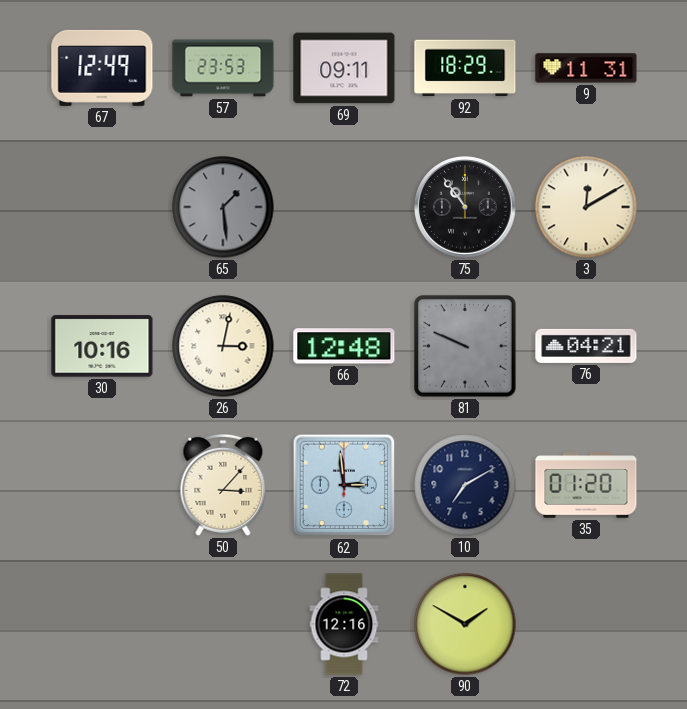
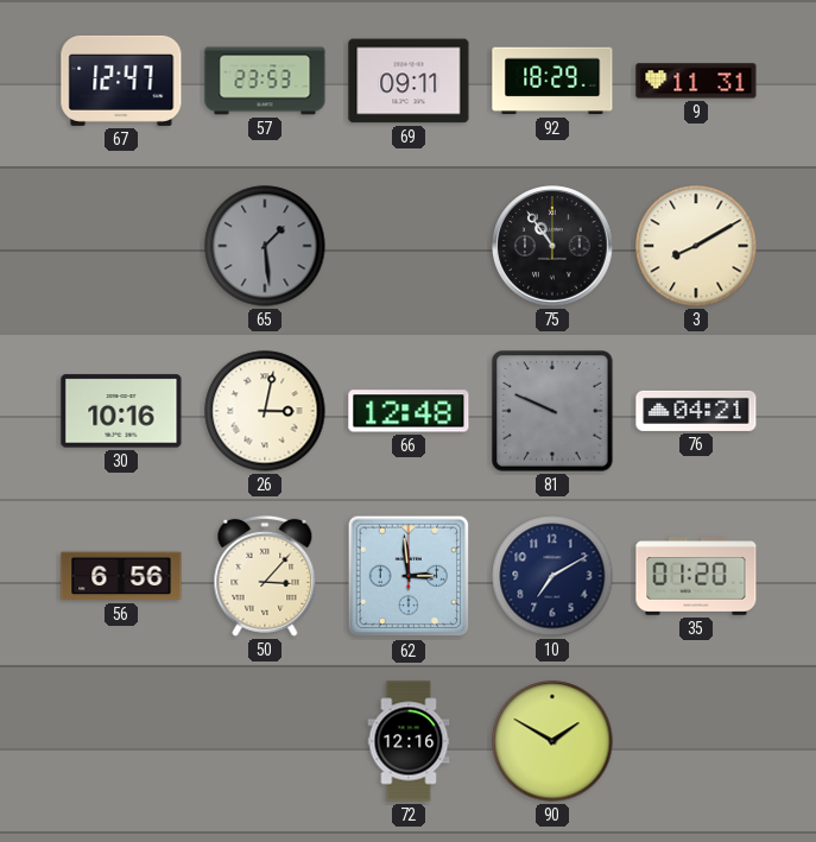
67: 12:49 -> 12:47
3: 12:10 -> 8:10
56: none -> 6:56
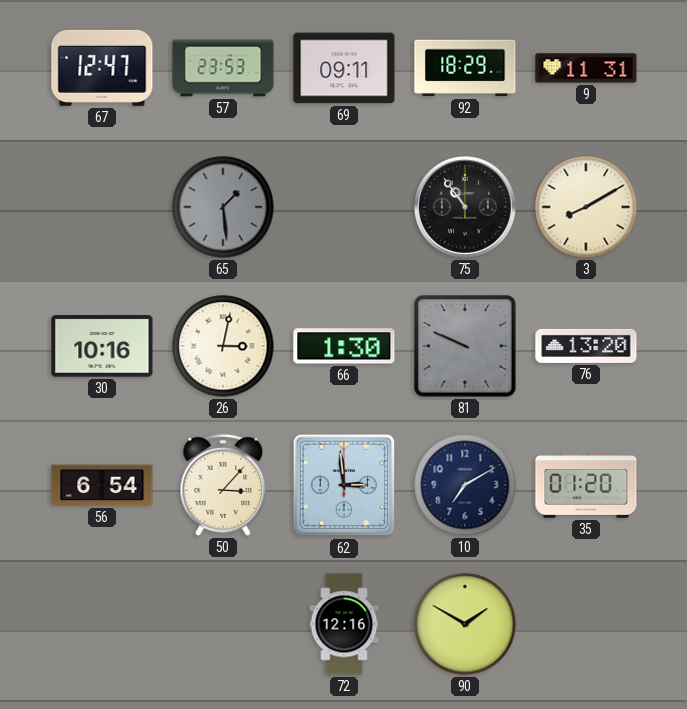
66: 12:48 -> 1:30
76: 04:21 -> 13:20
56: 6:56 -> 6:54
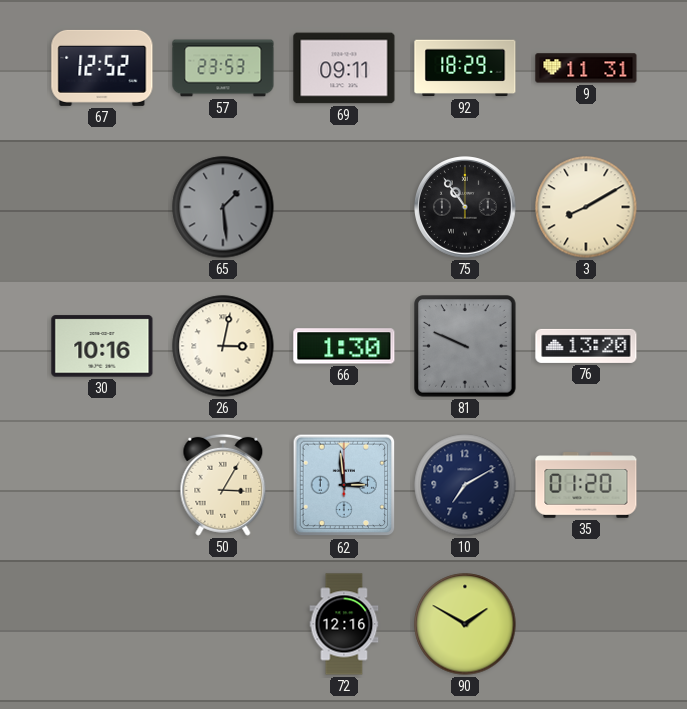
67: 12:47 -> 12:52
56: 6:54 -> none
50: 3:07 -> 3:05
